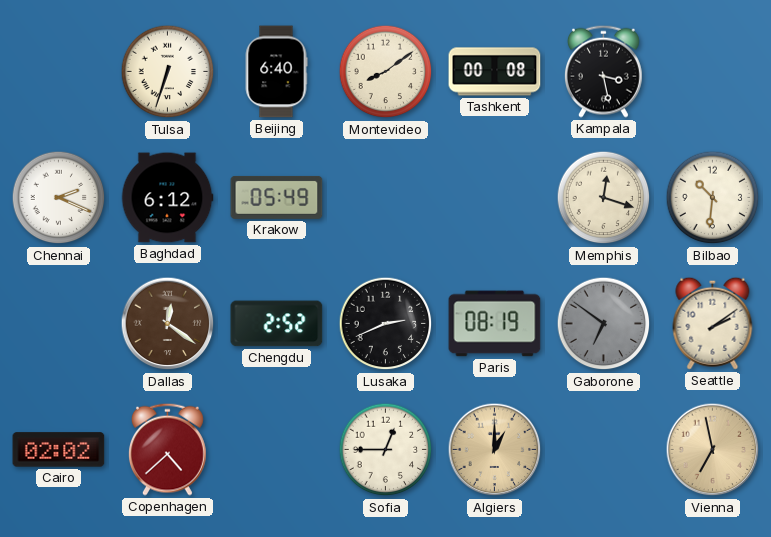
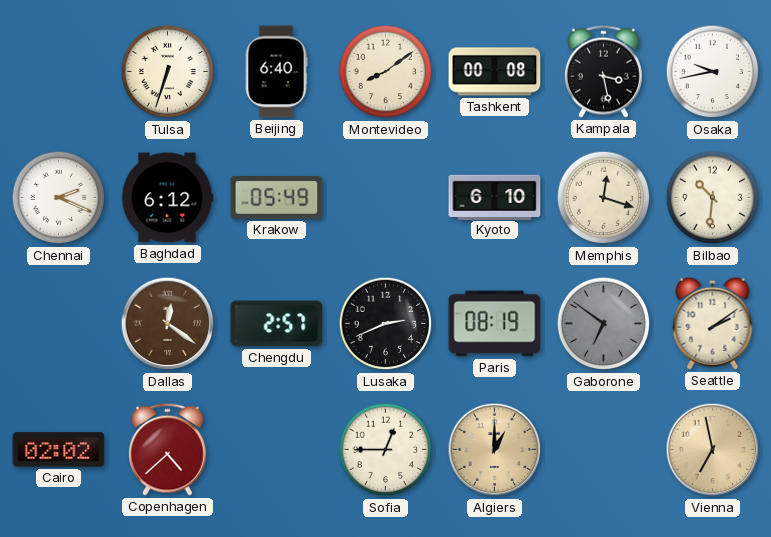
Osaka: none -> 9:43
Kyoto: none -> 6:10
Chengdu: 2:52 -> 2:57
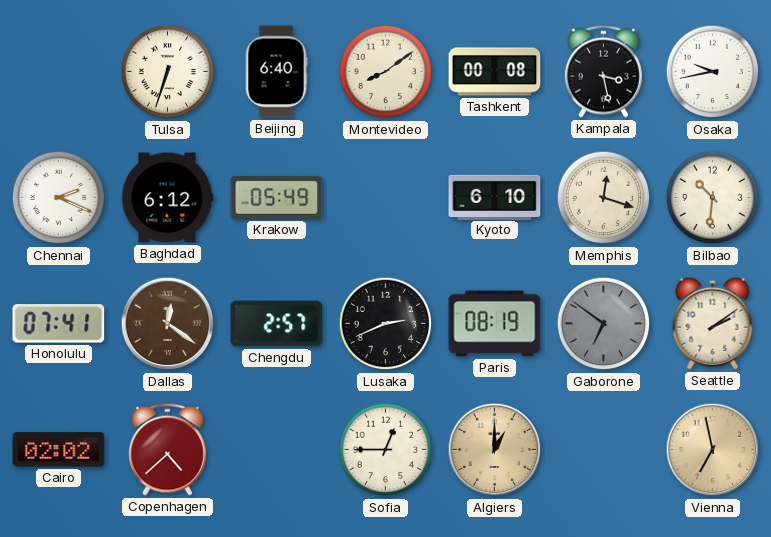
Honolulu: none -> 07:41
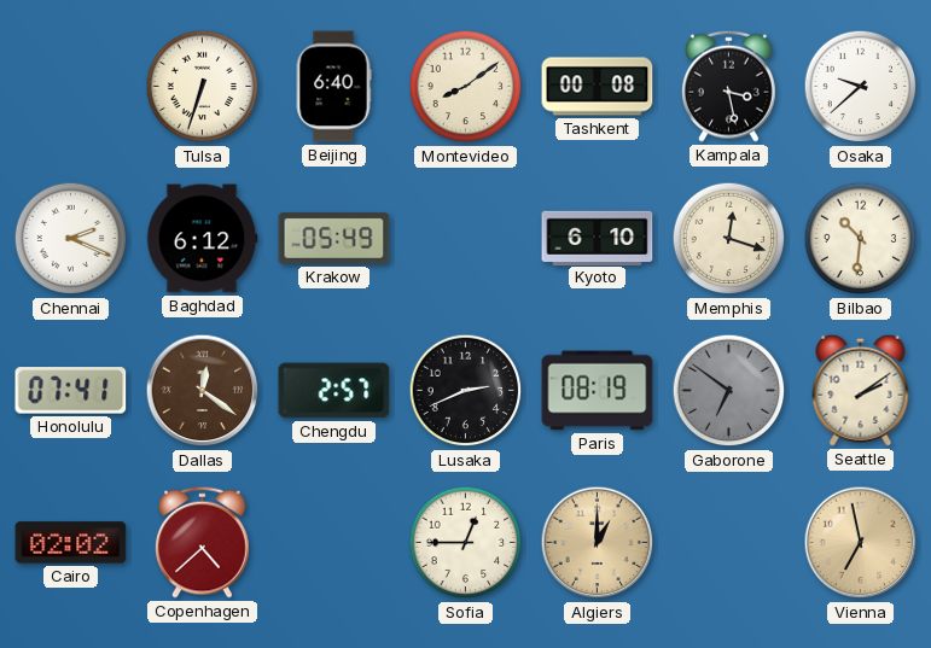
Osaka: 9:43 -> 9:38
